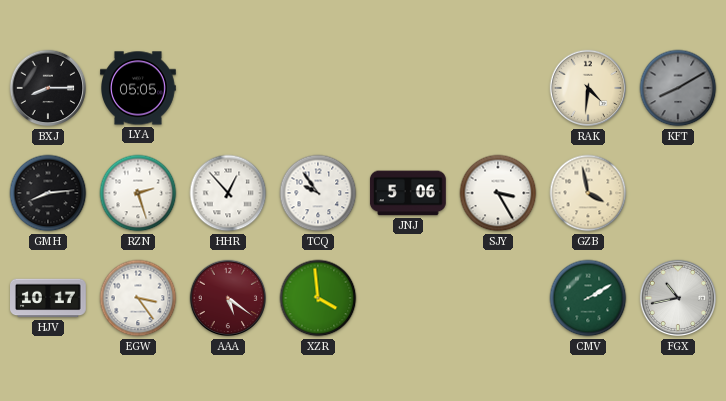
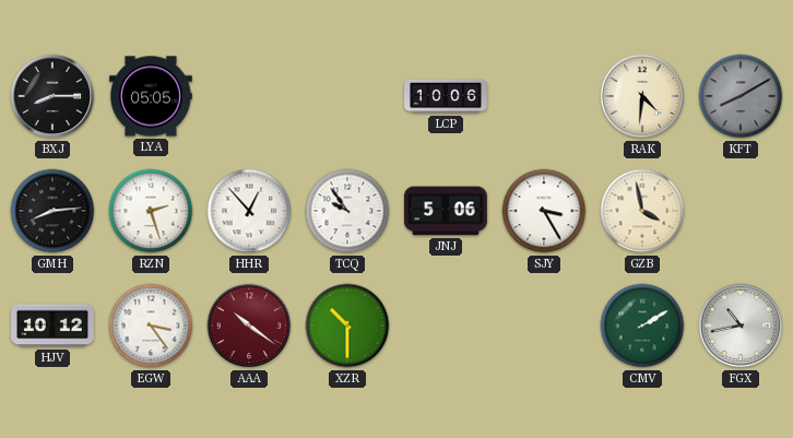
LCP: none -> 10:06
HJV: 10:17 -> 10:12
AAA: 5:21 -> 10:21
XZR: 3:59 -> 10:30
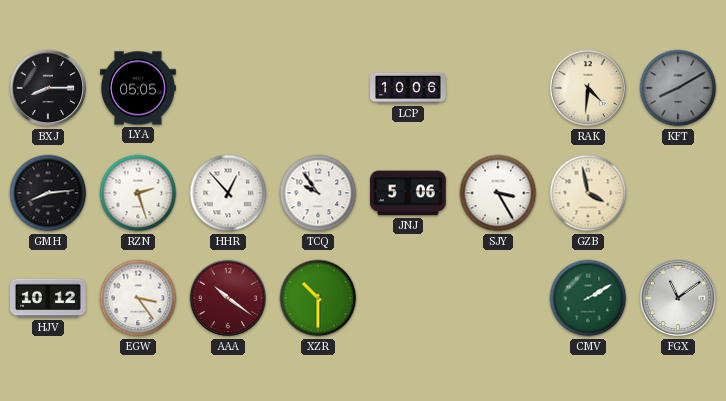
FGX: 10:43 -> 11:09
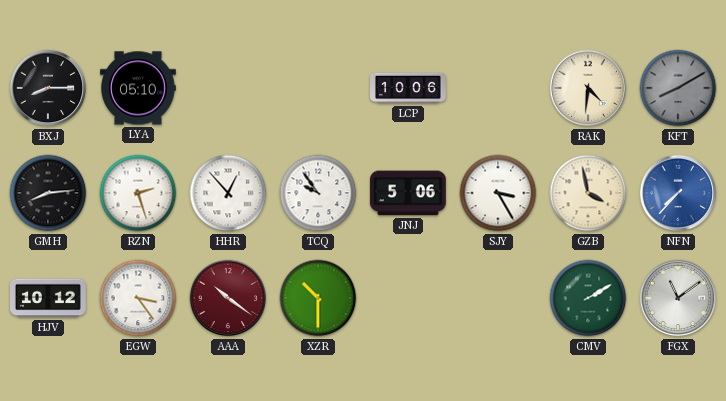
LYA: 05:05 -> 05:10
NFN: none -> 7:37
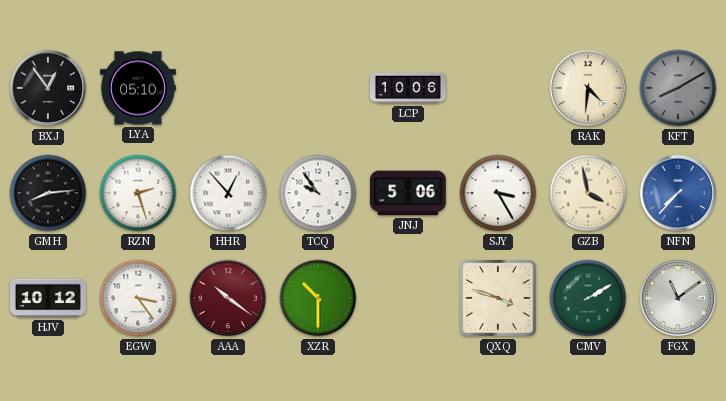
BXJ: 8:15 -> 12:54
QXQ: none -> 3:48
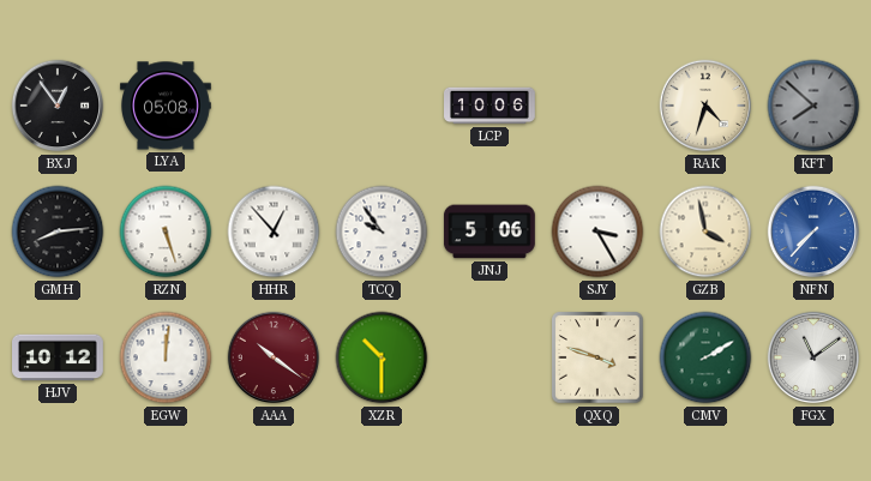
LYA: 05:10 -> 05:08
RAK: 4:31 -> 4:33
KFT: 8:10 -> 7:52
RZN: 2:27 -> 5:27
EGW: 3:24 -> 12:01
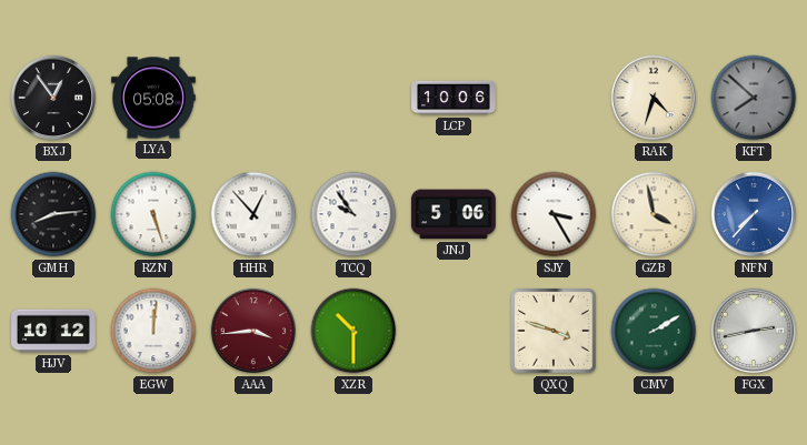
AAA: 10:21 -> 3:44
FGX: 11:09 -> 2:43
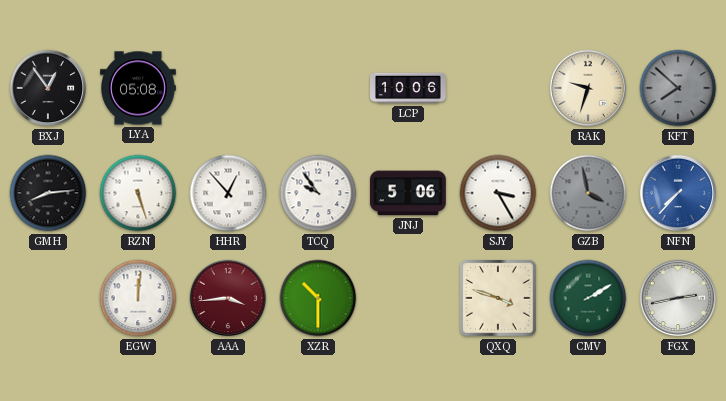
RAK: 4:33 -> 9:33
GZB dial: cream -> grey
HJV: 10:12 -> none
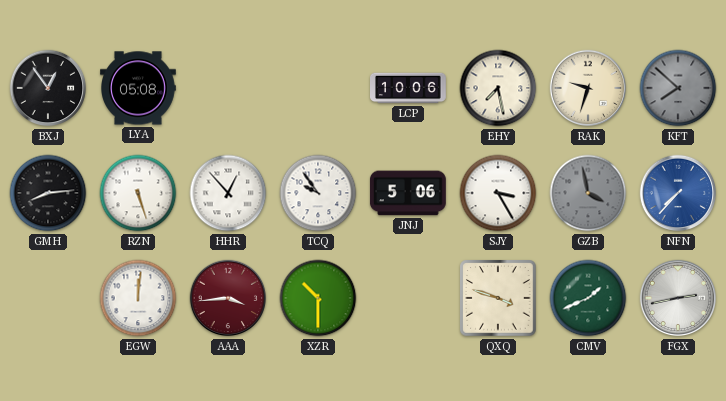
EHY: none -> 7:28
CMV: 2:10 -> 1:41
